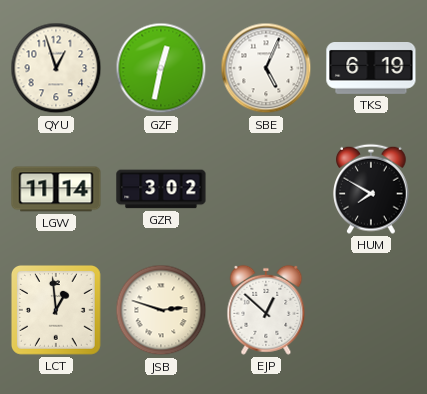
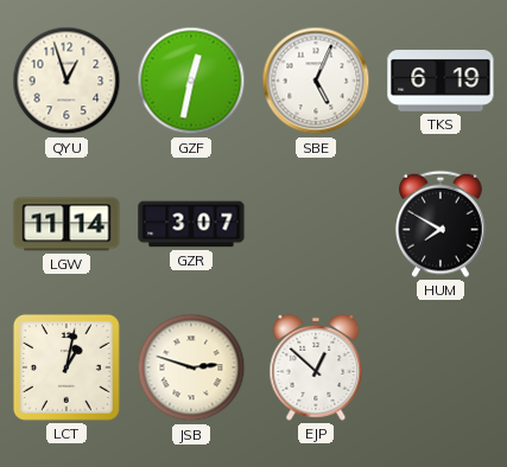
GZR: 3:02 -> 3:07
LCT: 12:59 -> 1:02
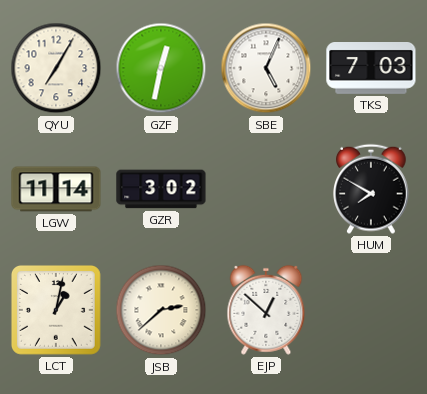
QYU: 12:57 -> 7:05
TKS: 6:19 -> 7:03
GZR: 3:07 -> 3:02
JSB: 2:48 -> 2:38
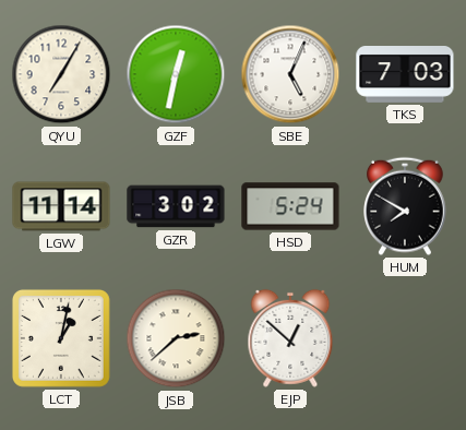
HSD: none -> 5:24
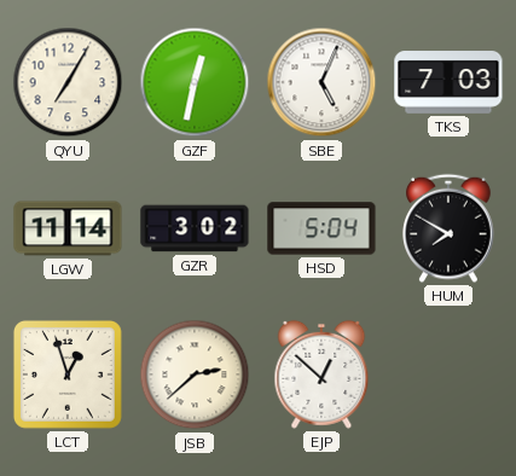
HSD: 5:24 -> 5:04
LCT: 1:02 -> 12:57
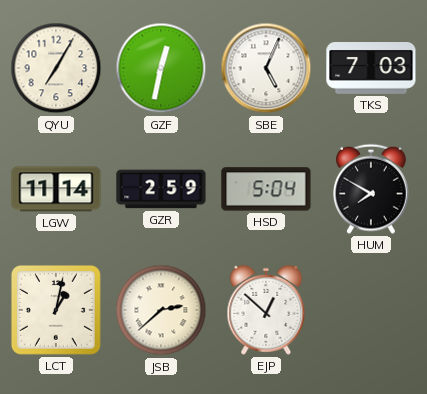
GZR: 3:02 -> 2:59
LCT: 12:57 -> 1:02
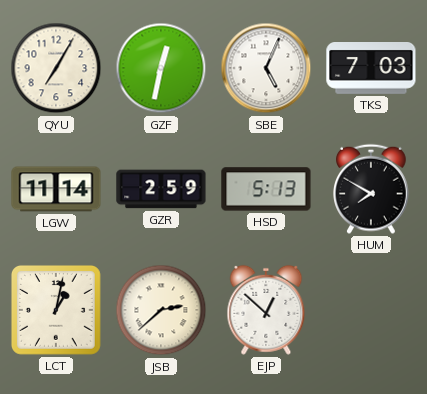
HSD: 5:04 -> 5:13
